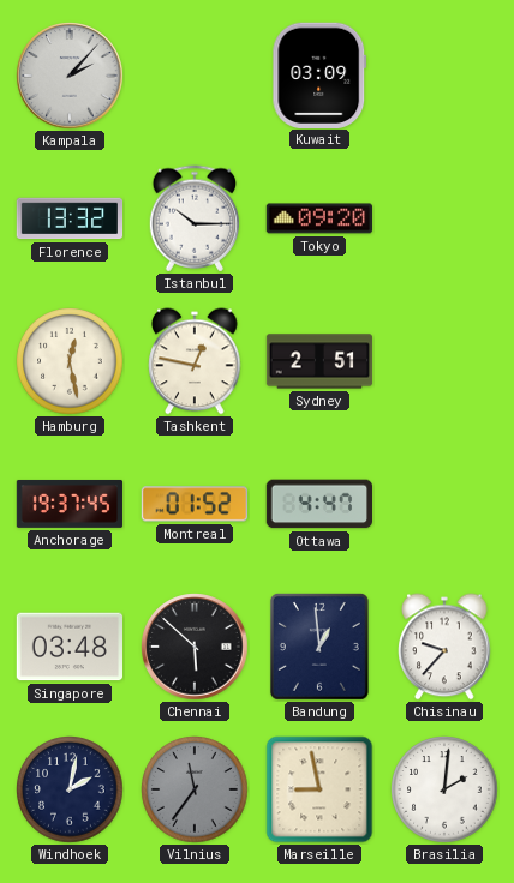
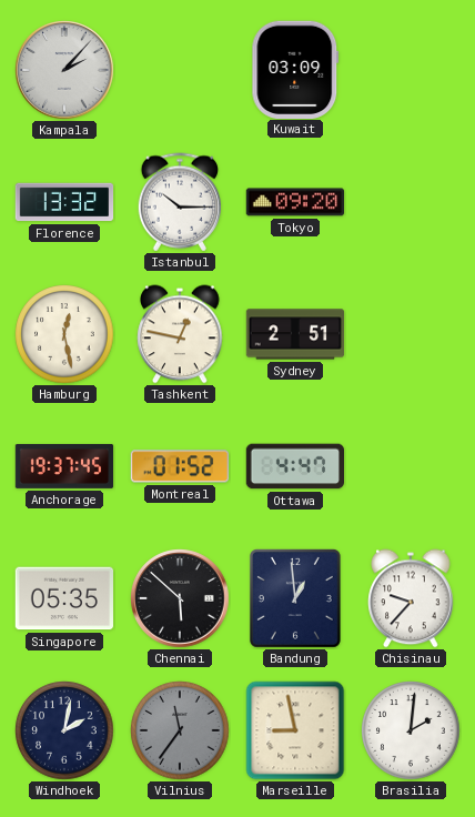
Singapore: 03:48 -> 05:35
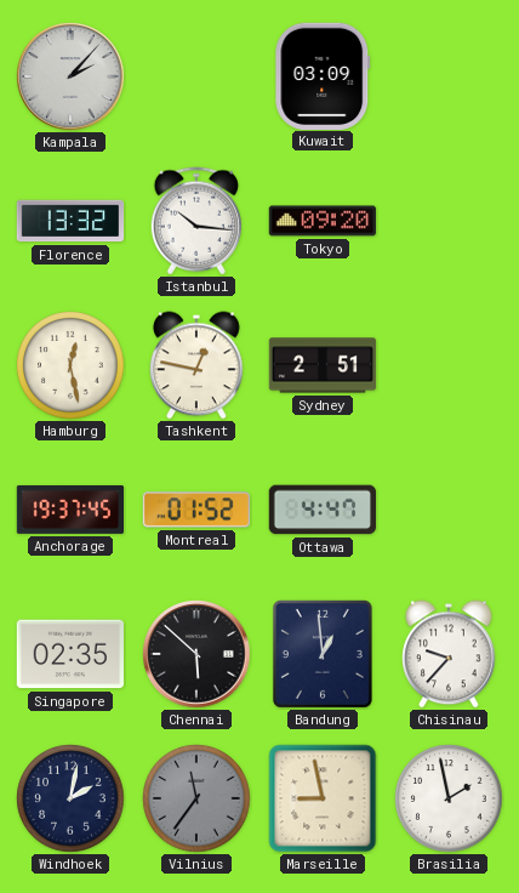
Istanbul: 10:15 -> 10:16
Singapore: 05:35 -> 02:35
Brasilia: 2:01 -> 1:58
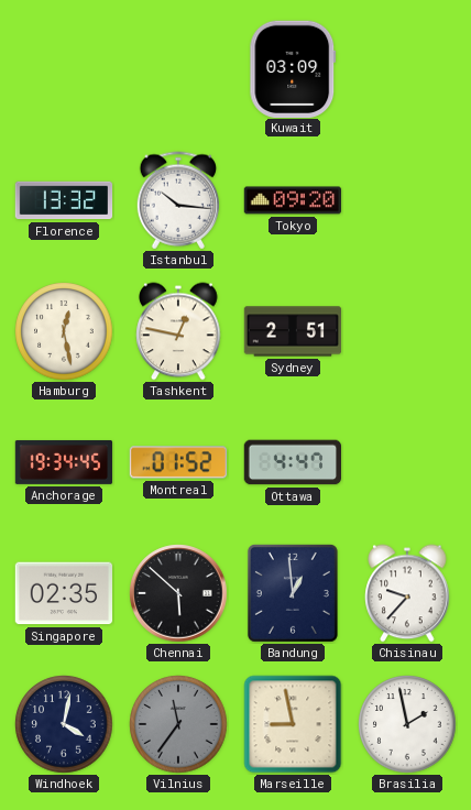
Kampala: 2:07 -> none
Anchorage: 19:37 -> 19:34
Windhoek: 2:02 -> 4:02
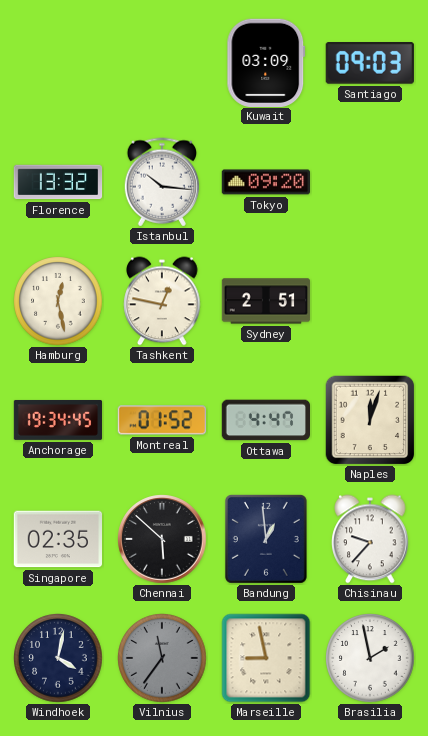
Santiago: none -> 09:03
Naples: none -> 12:03
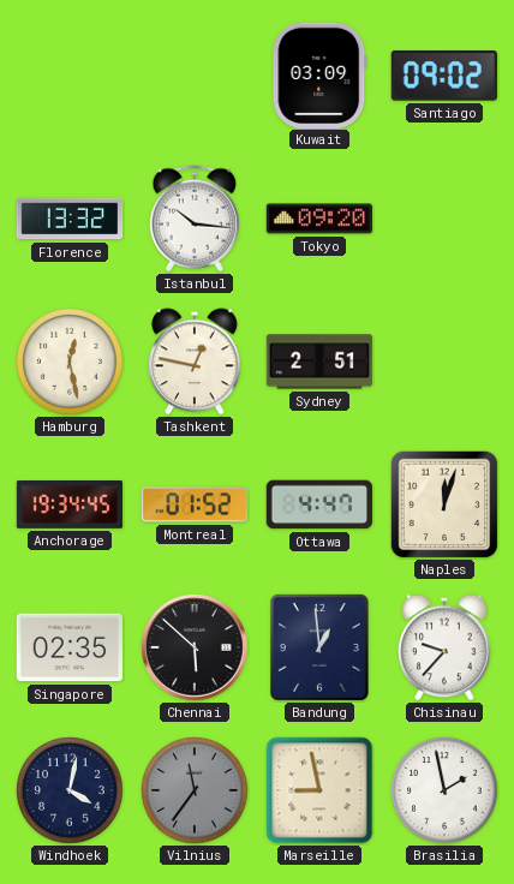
Santiago: 09:03 -> 09:02
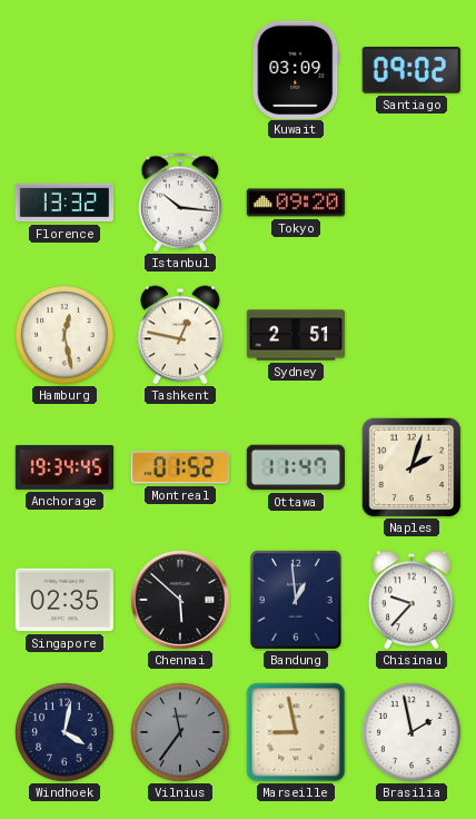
Ottawa: 4:47 -> 11:47
Naples: 12:03 -> 2:03
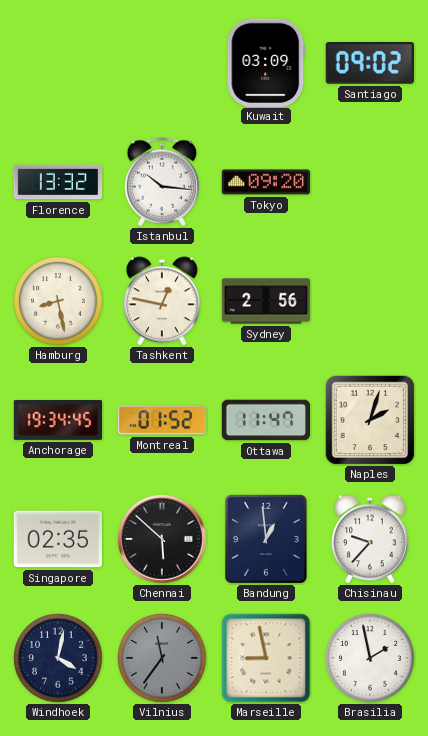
Hamburg: 12:28 -> 8:28
Sydney: 2:51 -> 2:56
